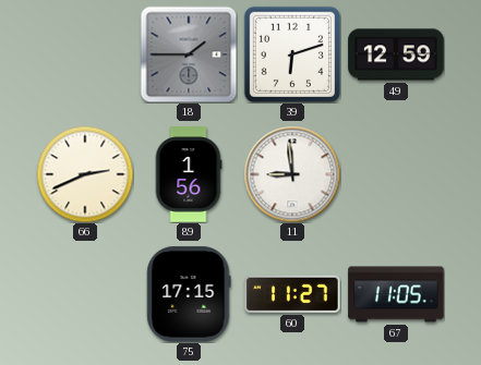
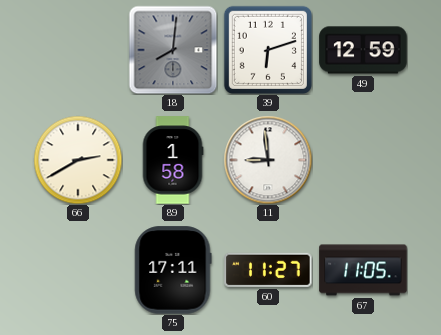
18: 1:45 -> 8:01
66: 2:41 -> 2:40
89: 1:56 -> 1:58
75: 17:15 -> 17:11
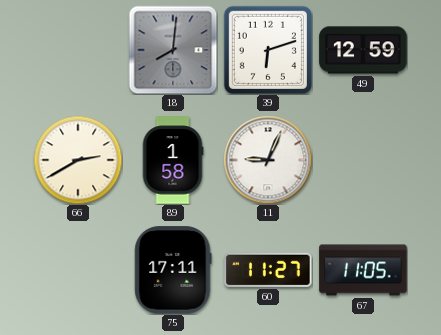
11: 8:59 -> 9:04
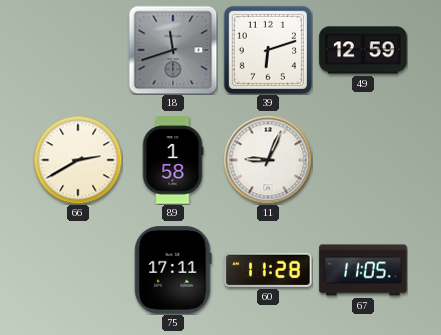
18: 8:01 -> 11:42
60: 11:27 -> 11:28
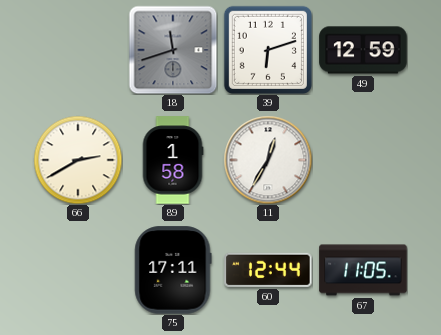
11: 9:04 -> 12:35
60: 11:28 -> 12:44
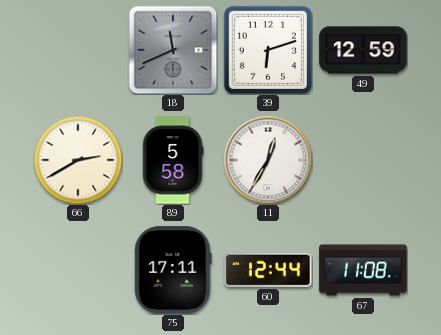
18: 11:42 -> 11:41
89: 1:58 -> 5:58
67: 11:05 -> 11:08
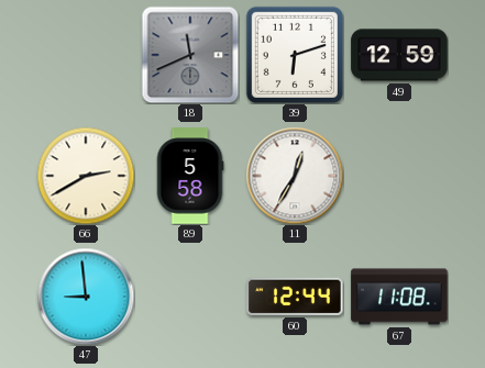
47: none -> 8:59
75: 17:11 -> none
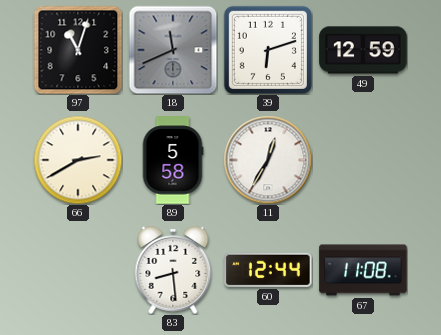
97: none -> 11:03
47: 8:59 -> none
83: none -> 8:29
